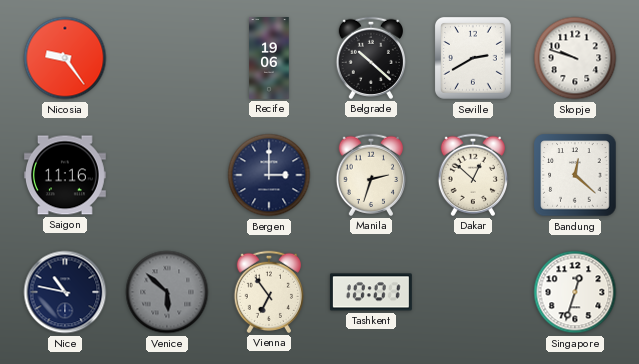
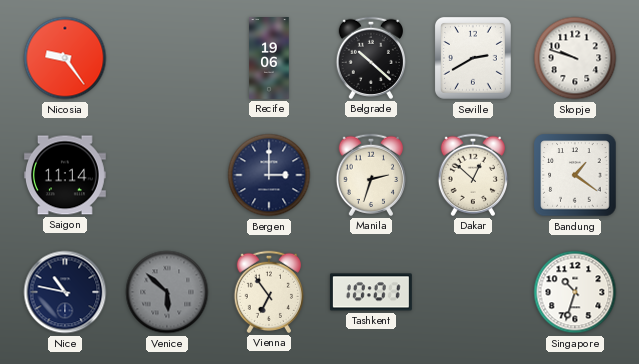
Saigon: 11:16 -> 11:14
Bandung: 12:22 -> 1:21
Singapore: 12:33 -> 10:33
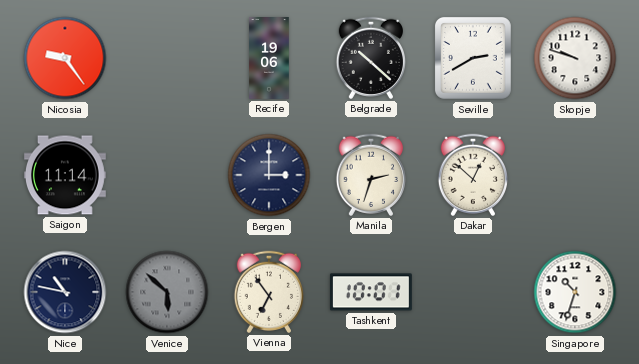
Bandung: 1:21 -> none
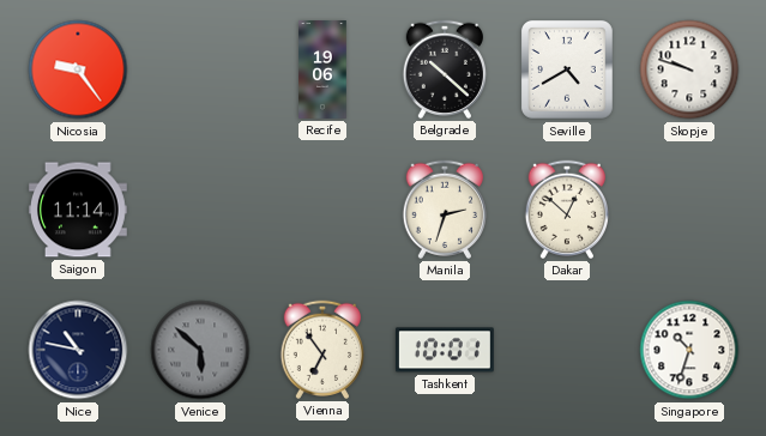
Seville: 2:40 -> 4:40
Bergen: 3:00 -> none
